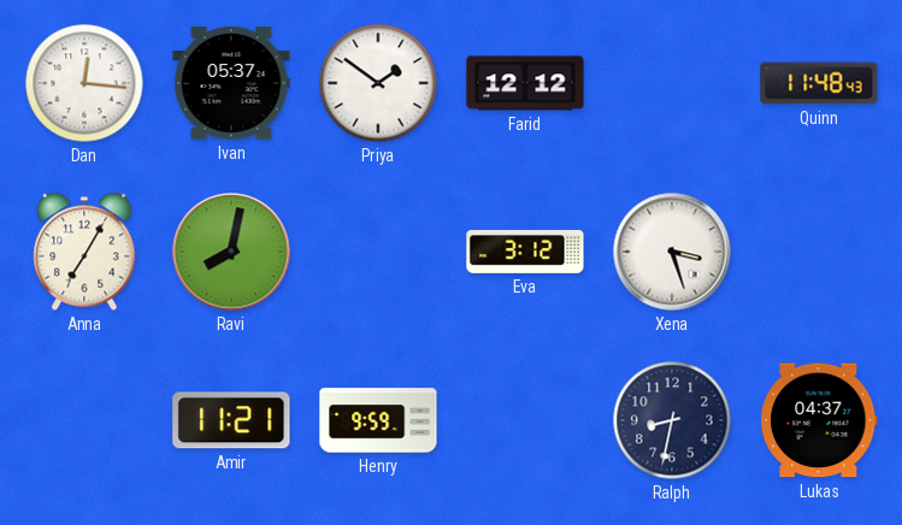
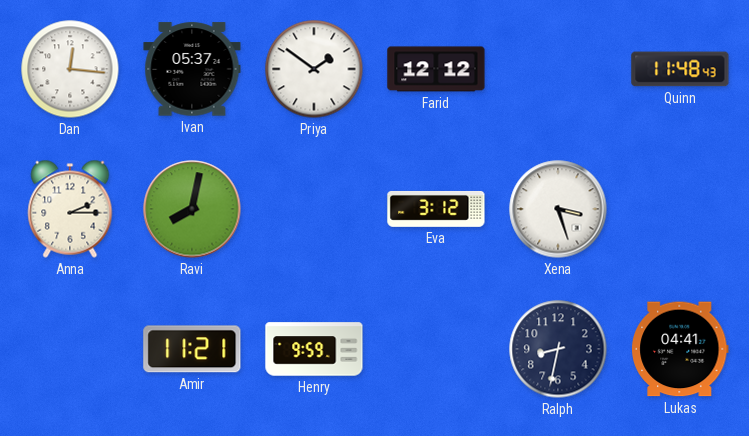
Anna: 7:05 -> 2:15
Lukas: 04:37 -> 04:41
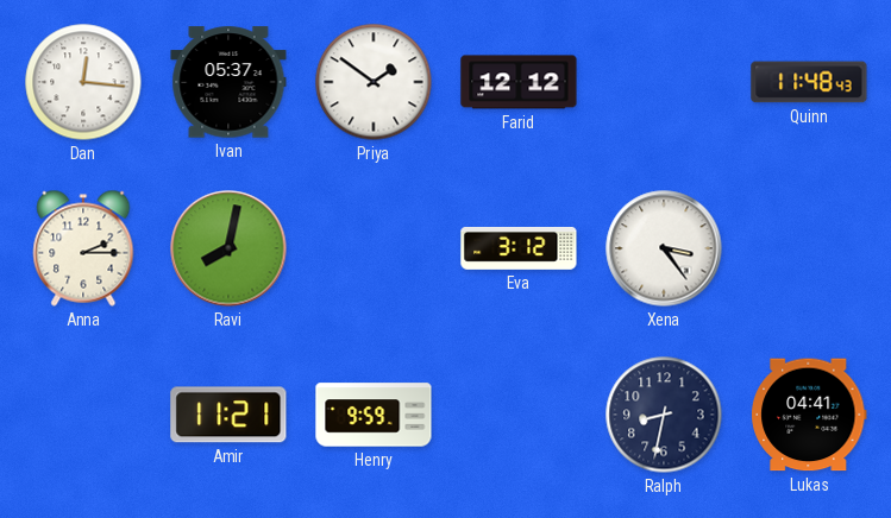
Xena: 3:27 -> 3:24
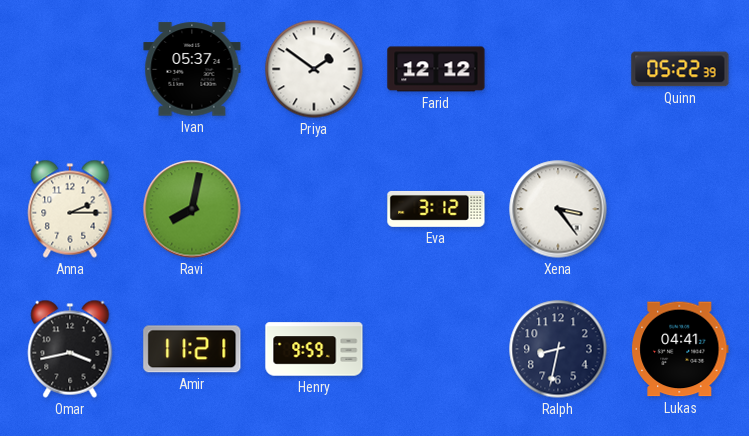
Dan: 12:16 -> none
Quinn: 11:48 -> 05:22
Omar: none -> 3:43
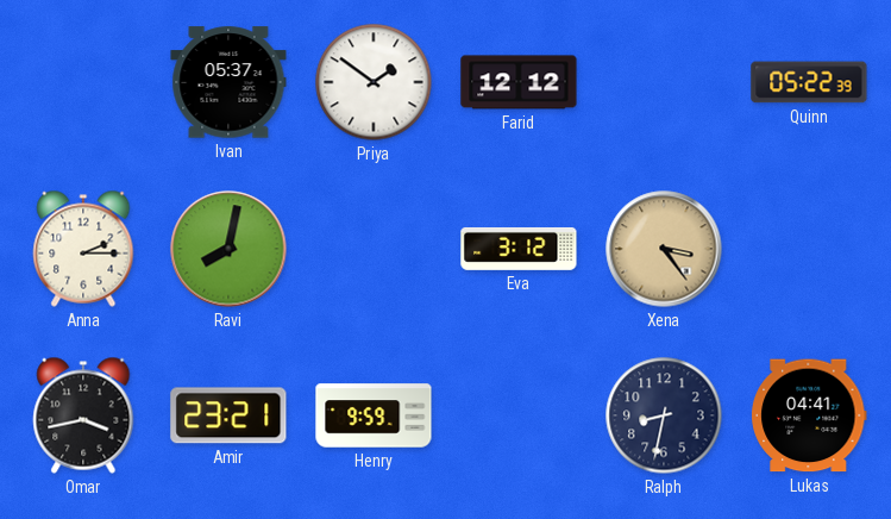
Xena dial: white -> champagne
Amir: 11:21 -> 23:21
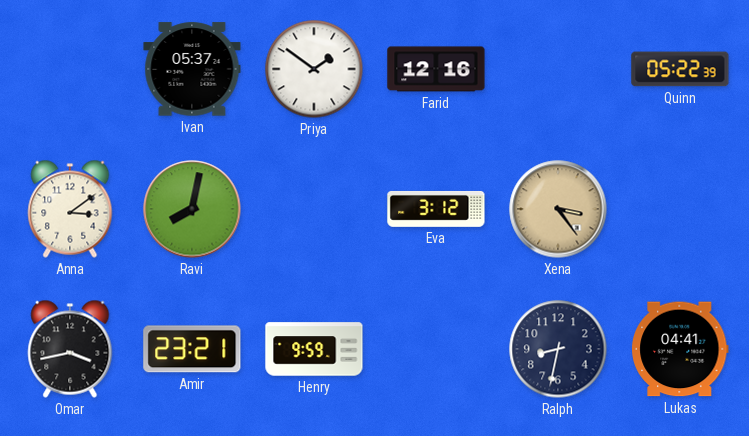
Farid: 12:12 -> 12:16
Anna: 2:15 -> 3:09
